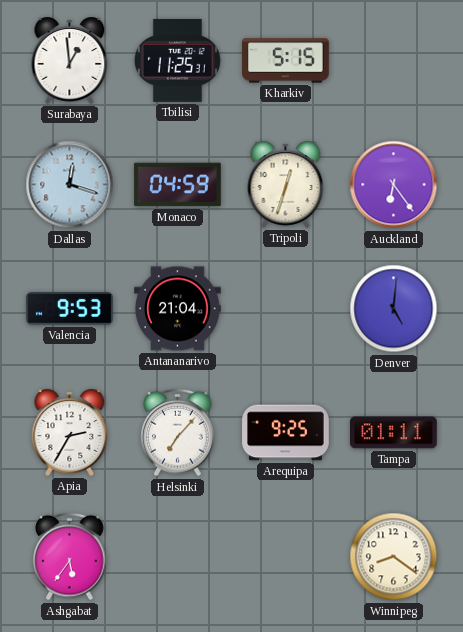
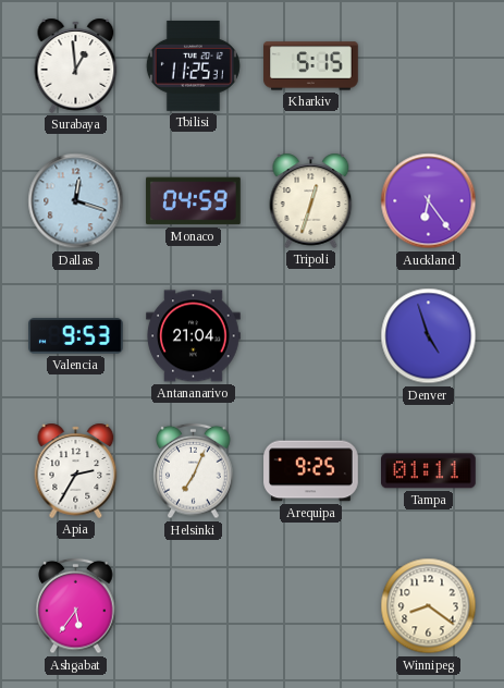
Denver: 5:01 -> 4:57
Helsinki: 7:07 -> 7:04
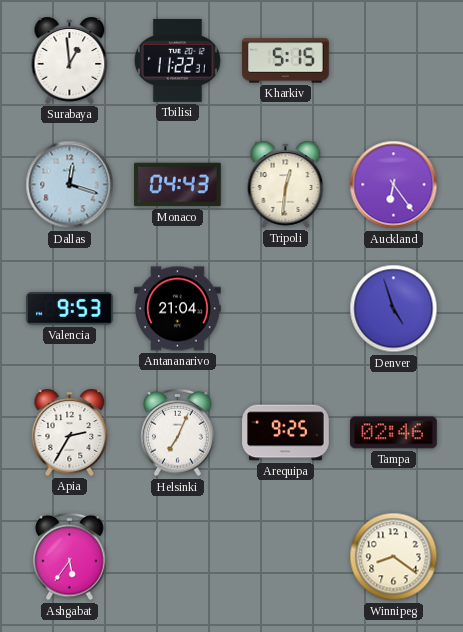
Tbilisi: 11:25 -> 11:22
Monaco: 04:59 -> 04:43
Tripoli: 12:33 -> 12:31
Tampa: 01:11 -> 02:46
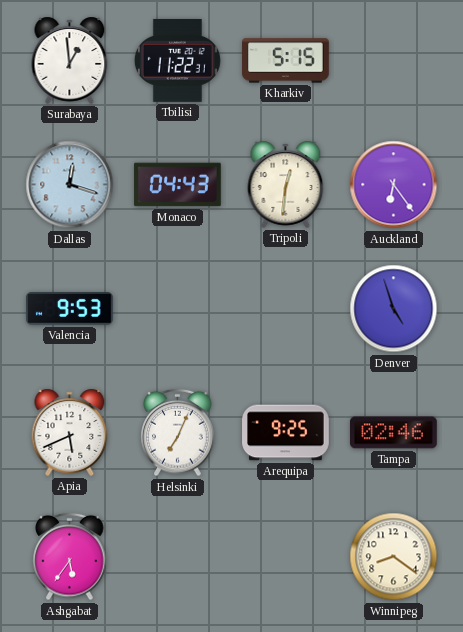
Antananarivo: 21:04 -> none
Apia: 2:35 -> 5:41
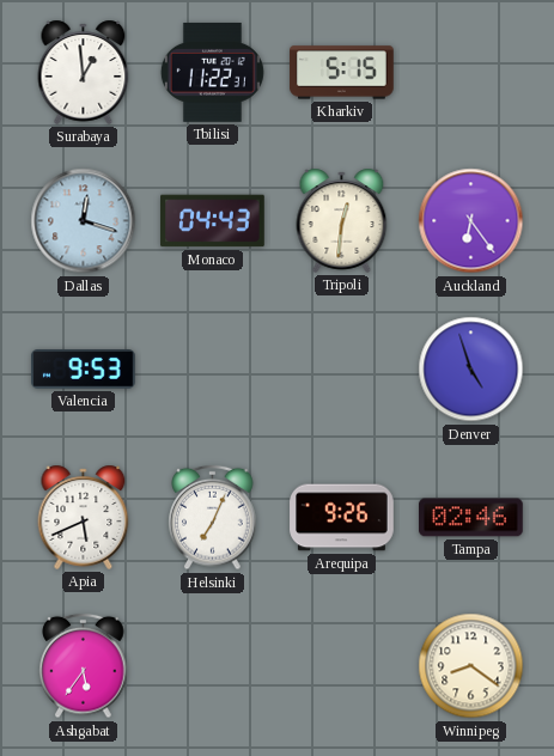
Arequipa: 9:25 -> 9:26
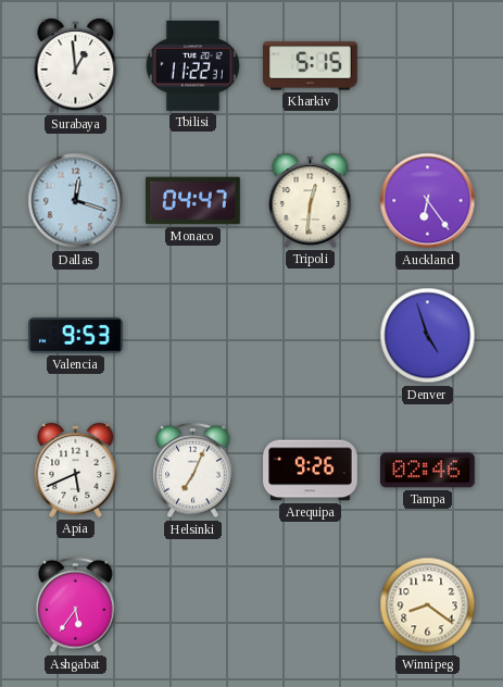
Monaco: 04:43 -> 04:47
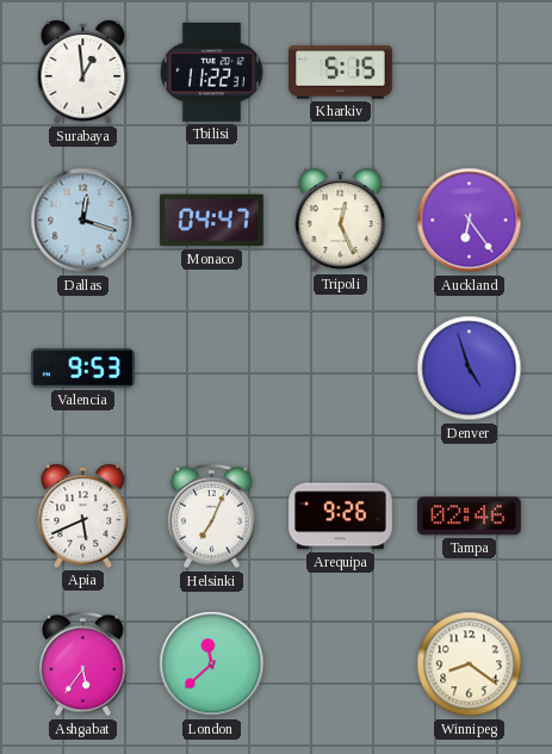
Tripoli: 12:31 -> 12:26
London: none -> 11:38
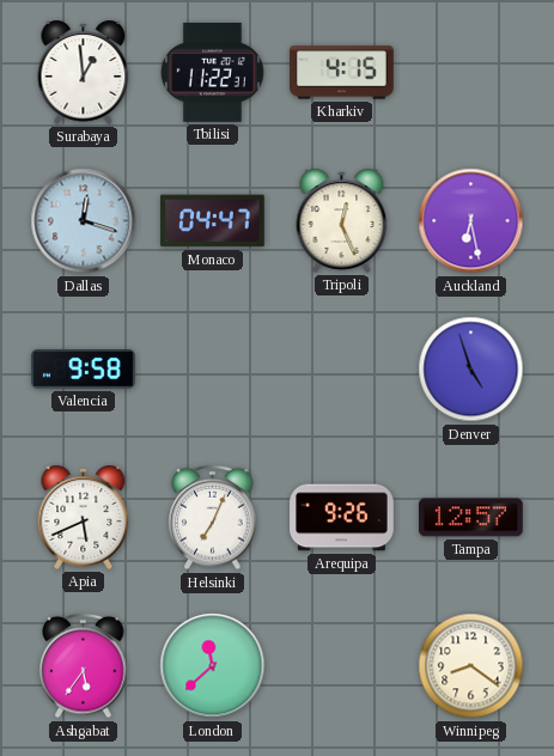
Kharkiv: 5:15 -> 4:15
Auckland: 6:24 -> 6:28
Valencia: 9:53 -> 9:58
Tampa: 02:46 -> 12:57
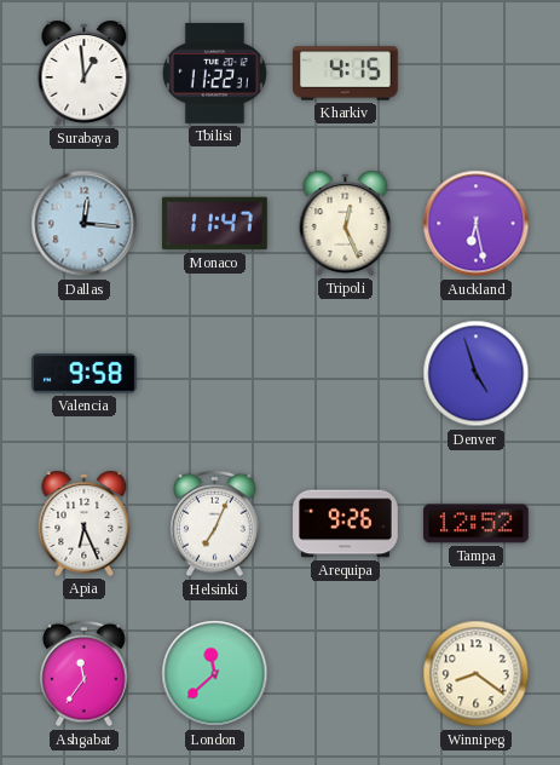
Dallas: 12:18 -> 12:16
Monaco: 04:47 -> 11:47
Apia: 5:41 -> 6:26
Tampa: 12:57 -> 12:52
Ashgabat: 5:36 -> 11:36
